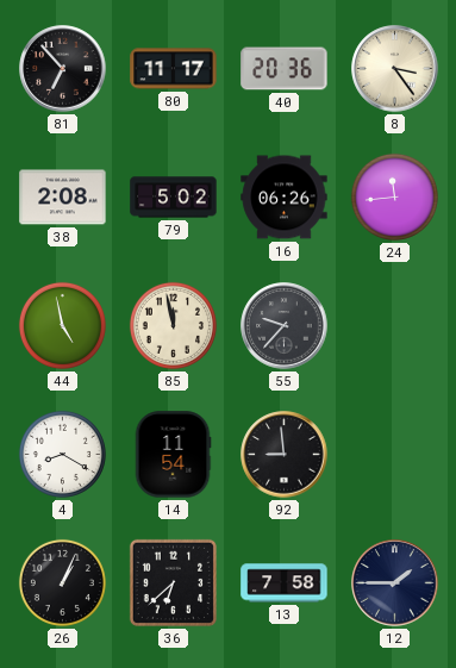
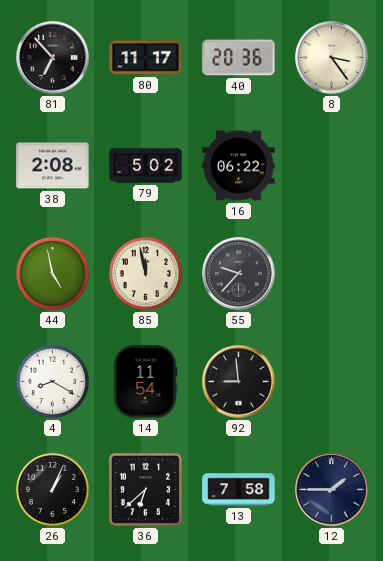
16: 06:26 -> 06:22
24: 11:44 -> none
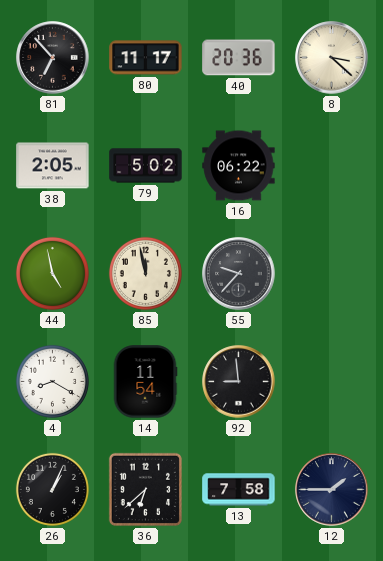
8: 3:24 -> 3:22
38: 2:08 -> 2:05
